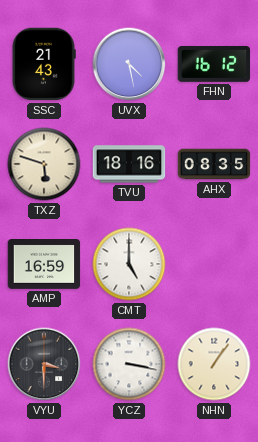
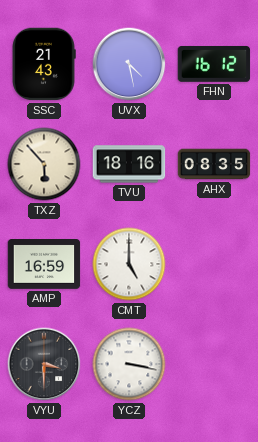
TXZ: 5:48 -> 5:53
NHN: 1:06 -> none
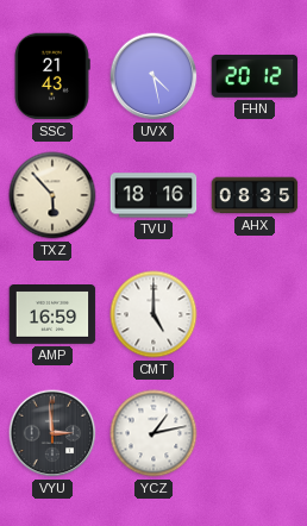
FHN: 16:12 -> 20:12
VYU: 3:30 -> 2:59
YCZ: 3:17 -> 1:13
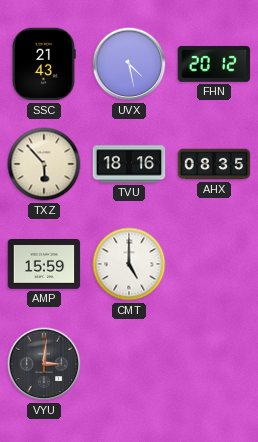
AMP: 16:59 -> 15:59
VYU: 2:59 -> 3:01
YCZ: 1:13 -> none
